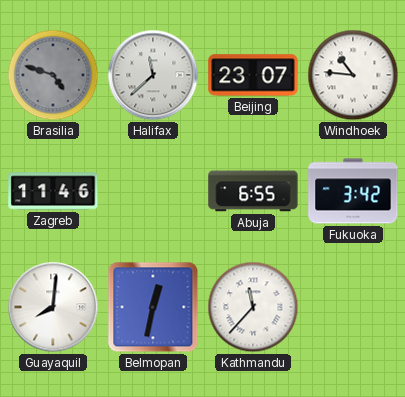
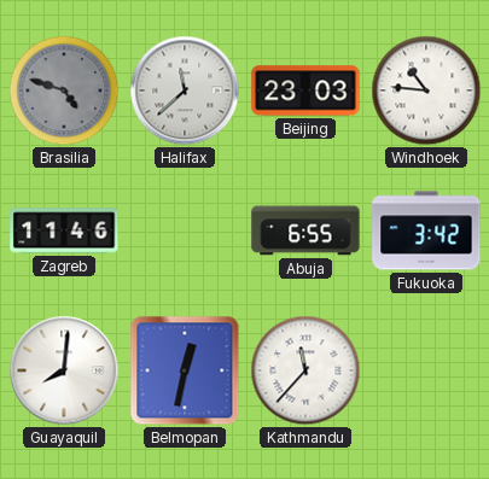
Beijing: 23:07 -> 23:03
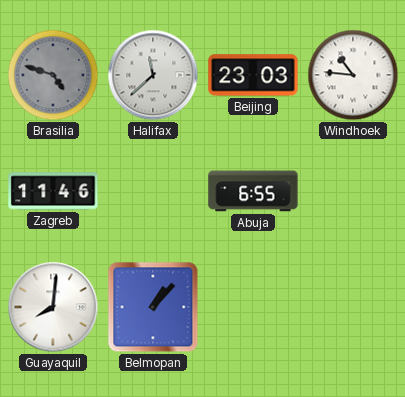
Fukuoka: 3:42 -> none
Belmopan: 12:32 -> 1:07
Kathmandu: 11:37 -> none
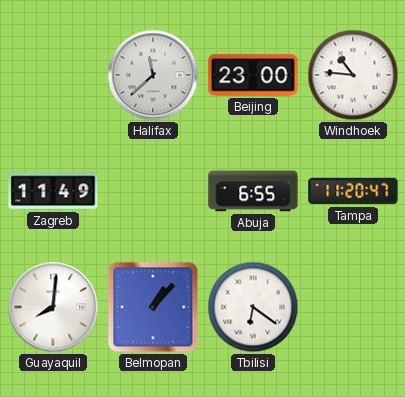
Brasilia: 4:48 -> none
Beijing: 23:03 -> 23:00
Zagreb: 11:46 -> 11:49
Tampa: none -> 11:20
Tbilisi: none -> 6:21
